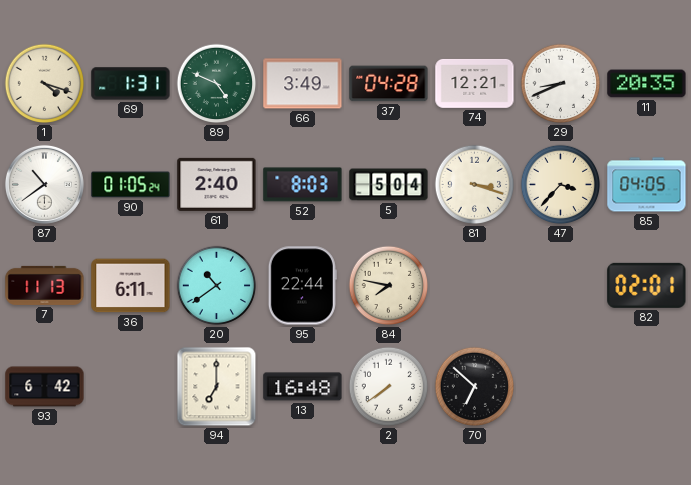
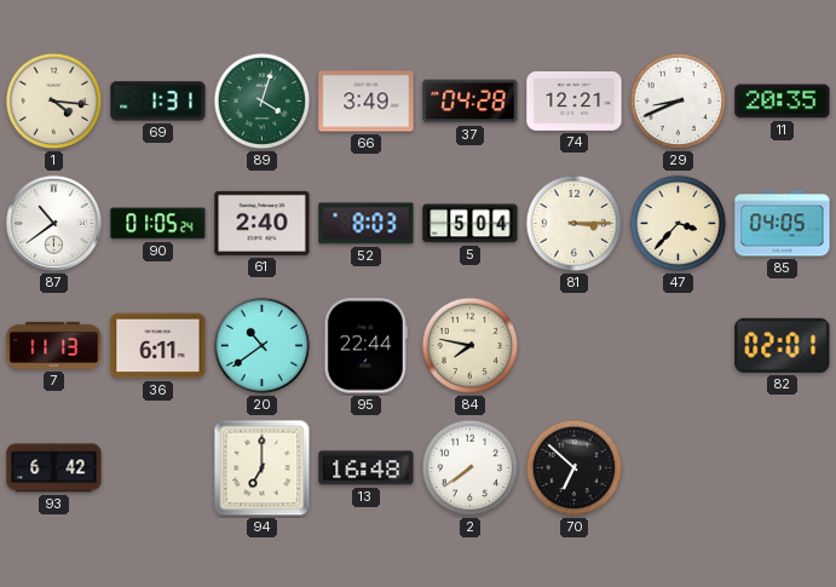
1: 4:18 -> 4:16
89: 4:49 -> 4:03
81: 3:18 -> 3:15
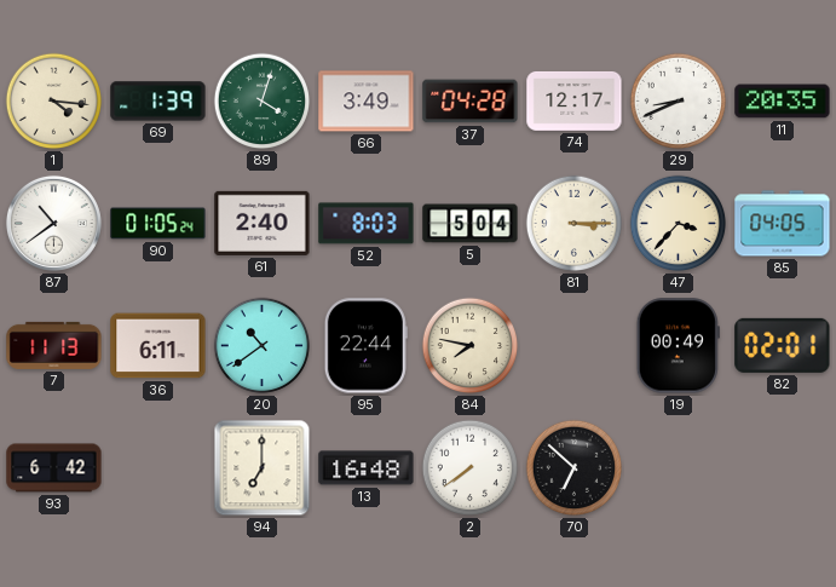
69: 1:31 -> 1:39
74: 12:21 -> 12:17
19: none -> 00:49
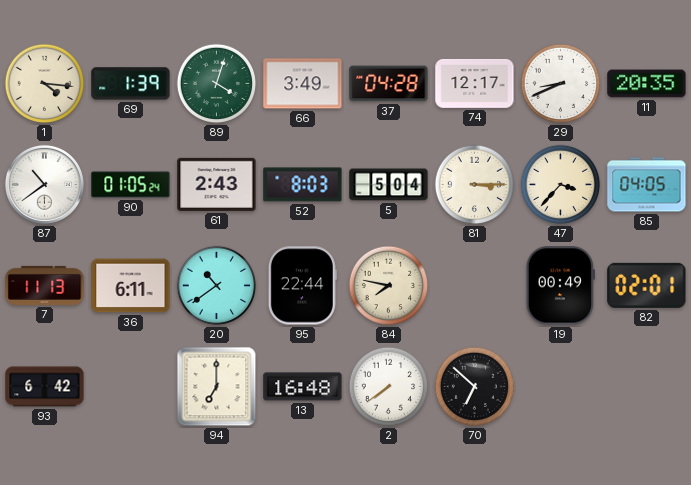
61: 2:40 -> 2:43
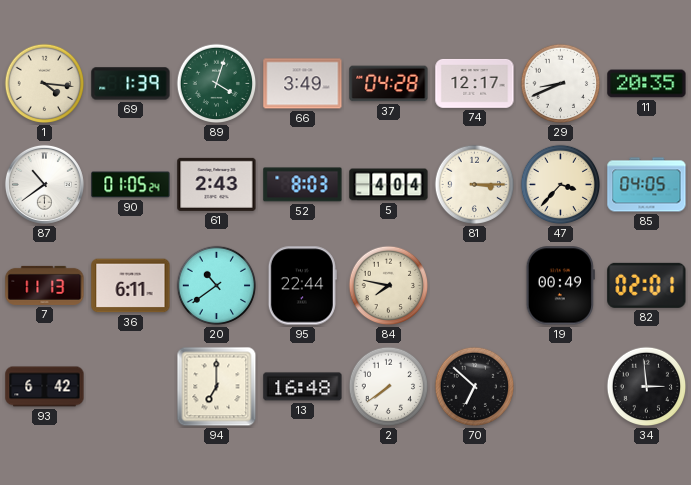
5: 5:04 -> 4:04
34: none -> 2:59
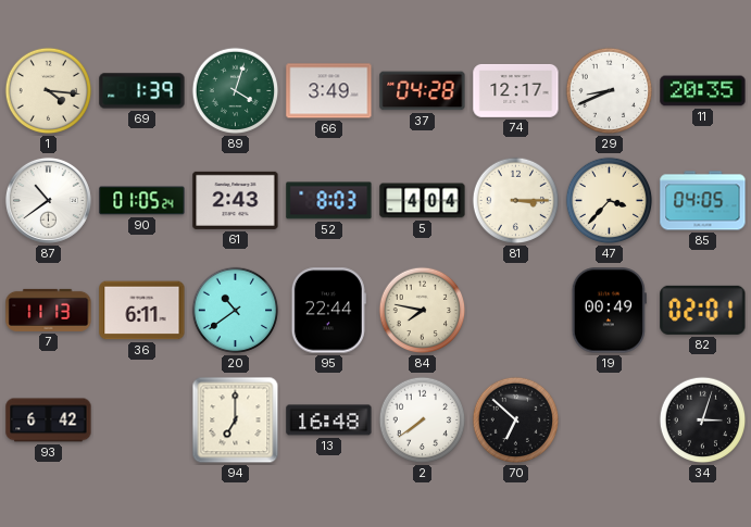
34: 2:59 -> 3:03
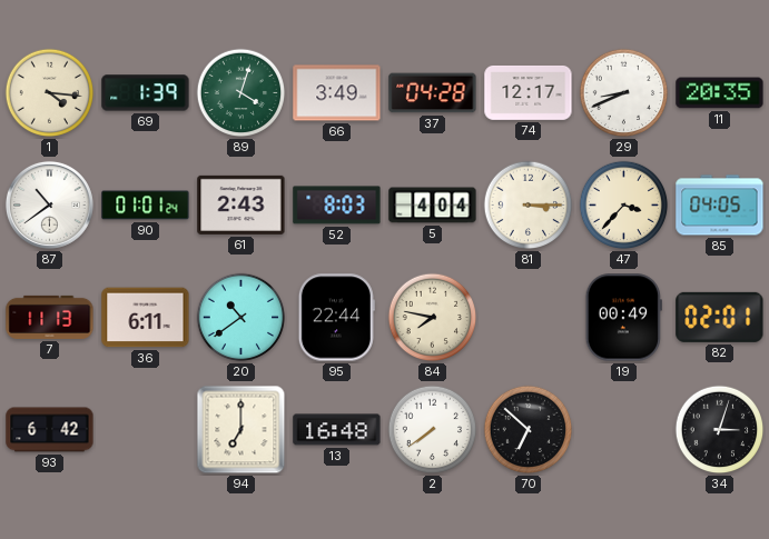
90: 01:05 -> 01:01
